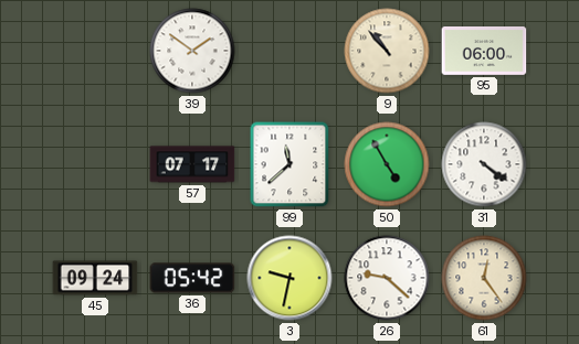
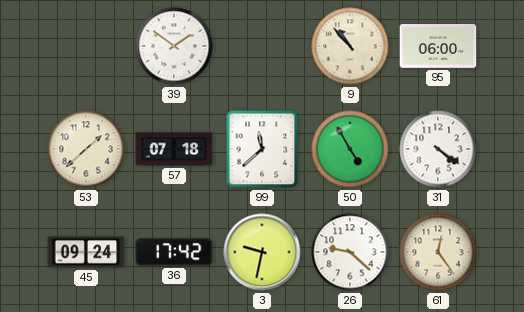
53: none -> 1:38
57: 07:17 -> 07:18
36: 05:42 -> 17:42
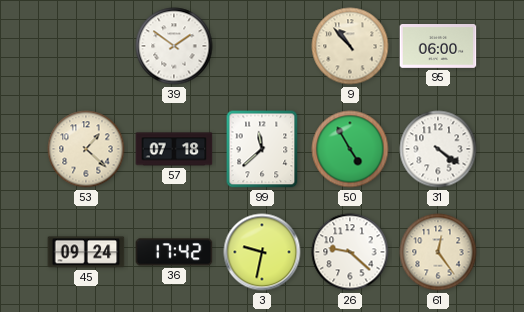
53: 1:38 -> 1:22
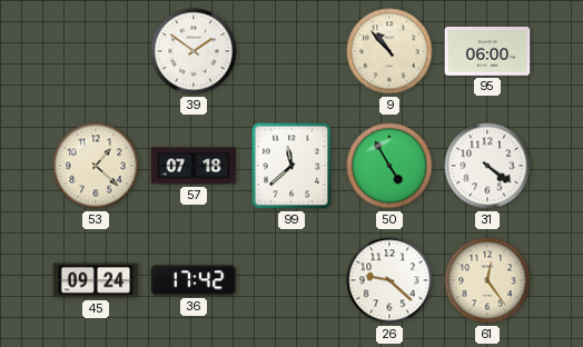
3: 9:32 -> none
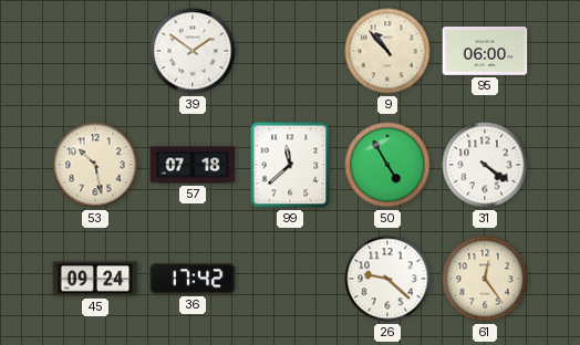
53: 1:22 -> 10:28
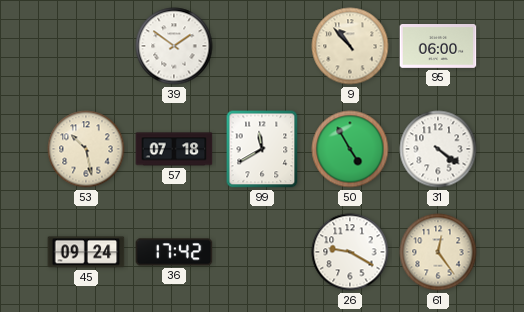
99: 11:38 -> 11:40
26: 9:22 -> 9:20
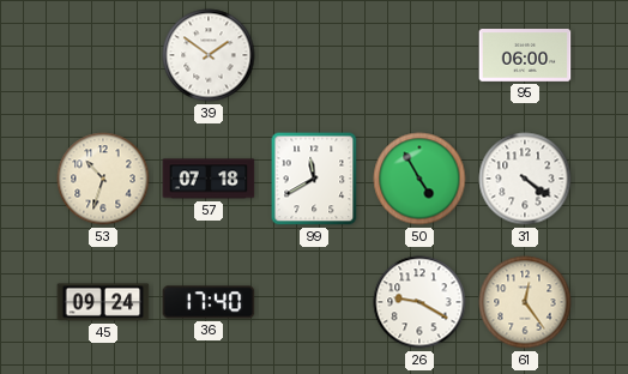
9: 10:53 -> none
53: 10:28 -> 10:33
36: 17:42 -> 17:40
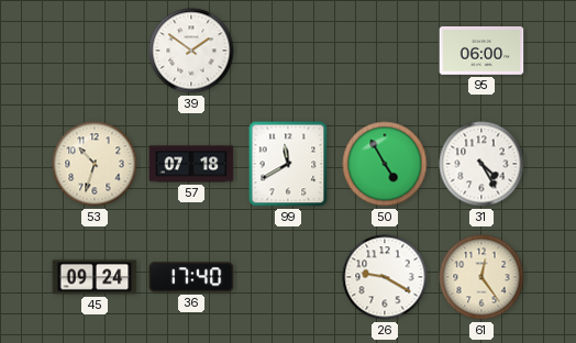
31: 4:21 -> 4:25
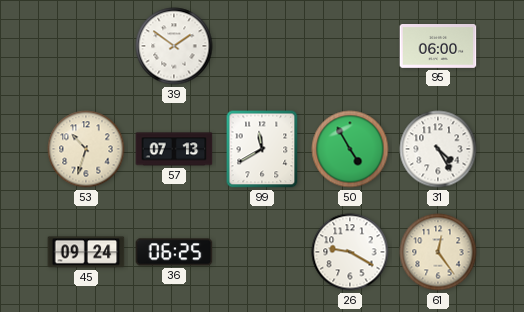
57: 07:18 -> 07:13
36: 17:40 -> 06:25
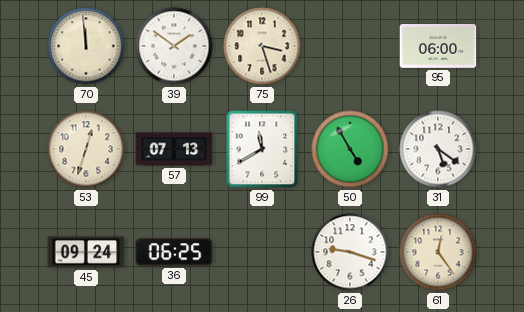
70: none -> 11:59
75: none -> 3:27
53: 10:33 -> 12:33
31: 4:25 -> 5:21
26: 9:20 -> 9:18
